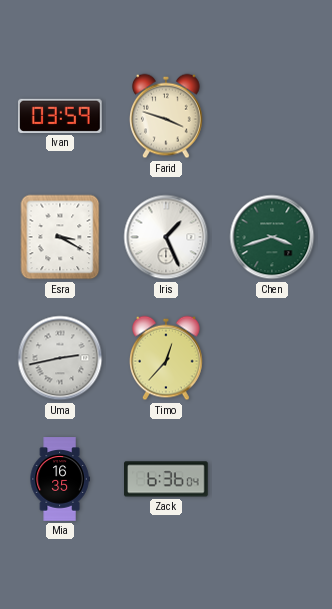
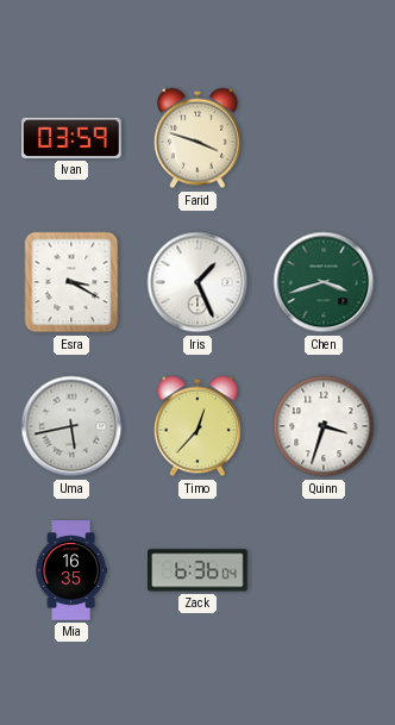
Uma: 2:43 -> 5:43
Quinn: none -> 3:33
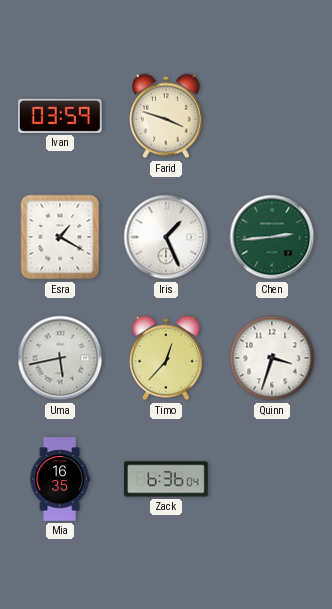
Esra: 3:20 -> 1:20
Chen: 3:42 -> 2:44
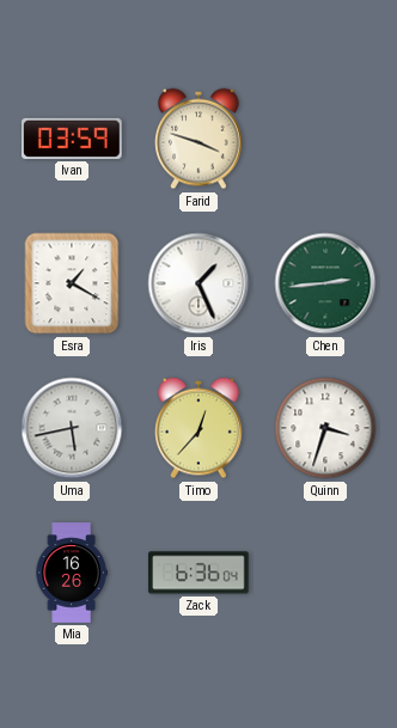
Mia: 16:35 -> 16:26
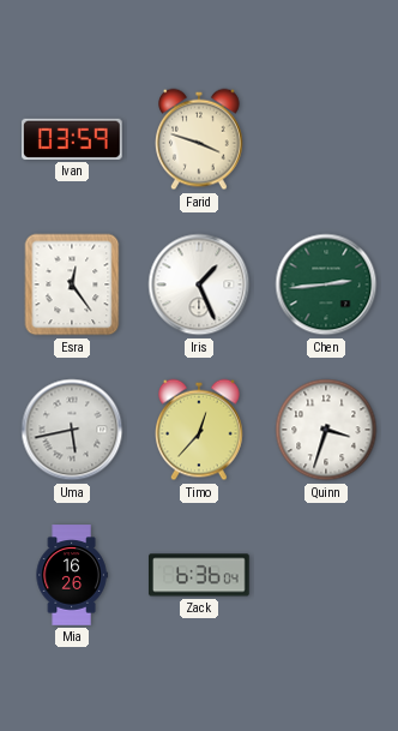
Esra: 1:20 -> 12:24
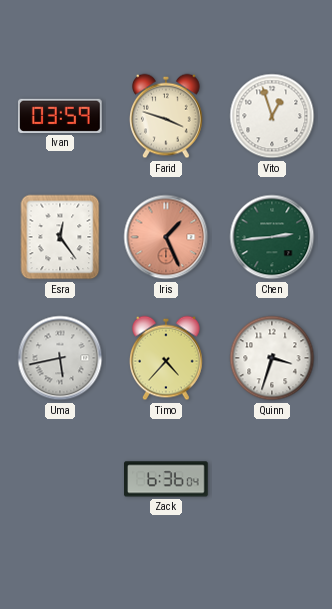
Vito: none -> 12:57
Iris dial: white -> salmon
Timo: 12:37 -> 4:37
Mia: 16:26 -> none
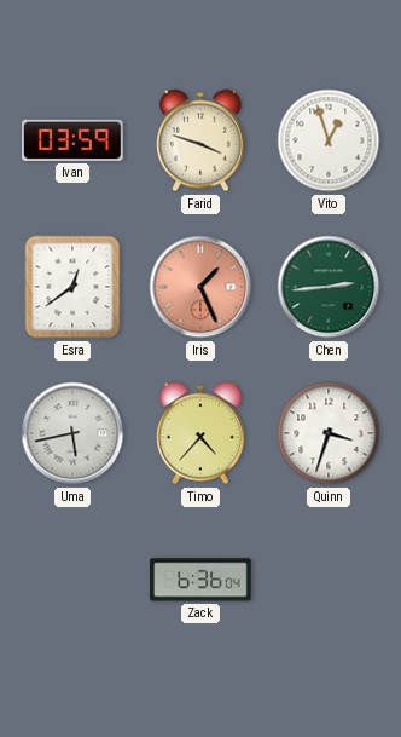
Esra: 12:24 -> 12:39
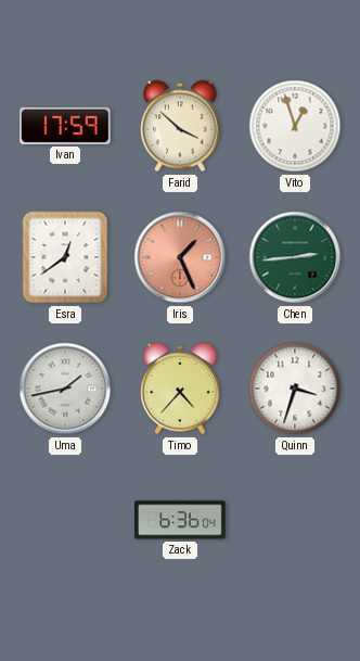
Ivan: 03:59 -> 17:59
Farid: 3:48 -> 3:52
Uma: 5:43 -> 1:43
